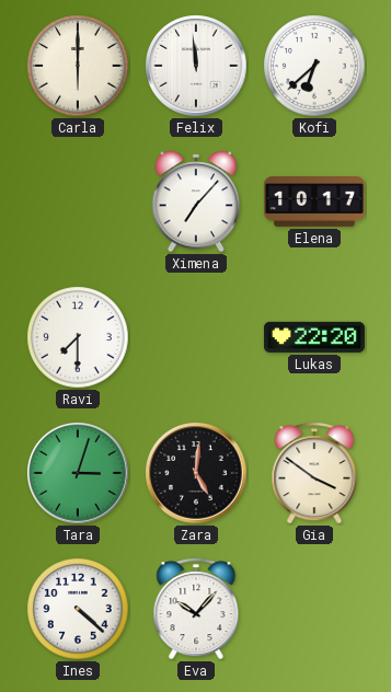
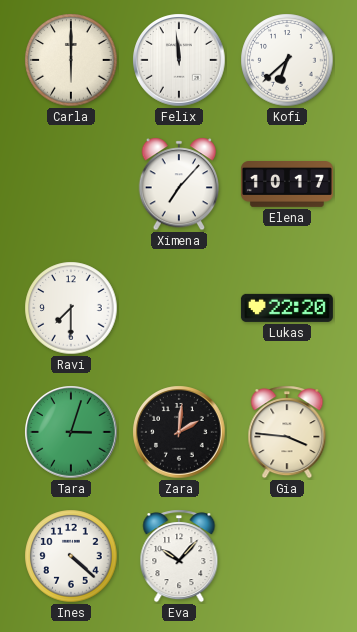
Zara: 5:01 -> 2:01
Gia: 3:51 -> 3:46
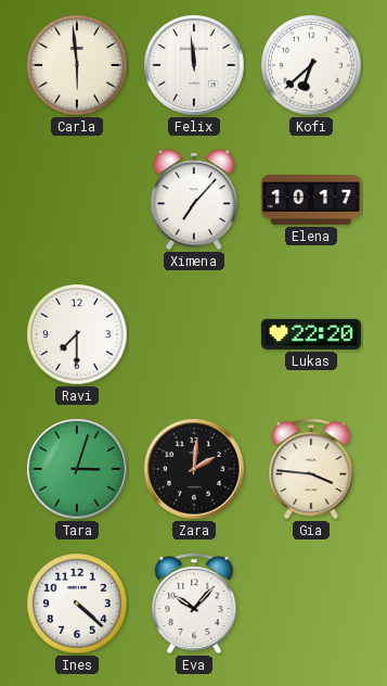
Carla: 6:00 -> 5:59
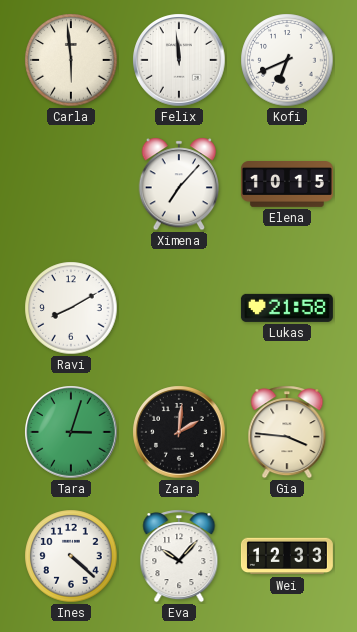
Kofi: 6:38 -> 6:41
Elena: 10:17 -> 10:15
Ravi: 7:30 -> 8:10
Lukas: 22:20 -> 21:58
Wei: none -> 12:33
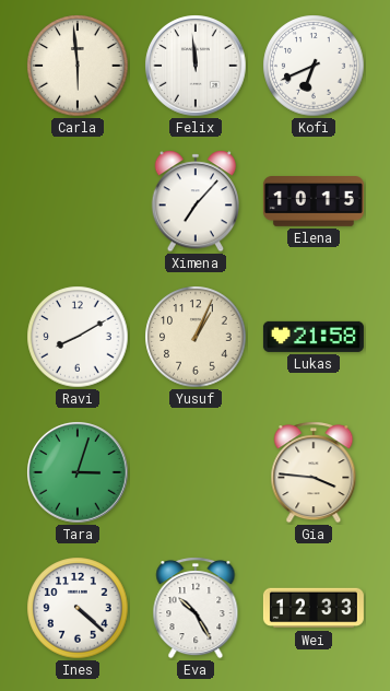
Yusuf: none -> 1:04
Zara: 2:01 -> none
Eva: 10:07 -> 10:25
